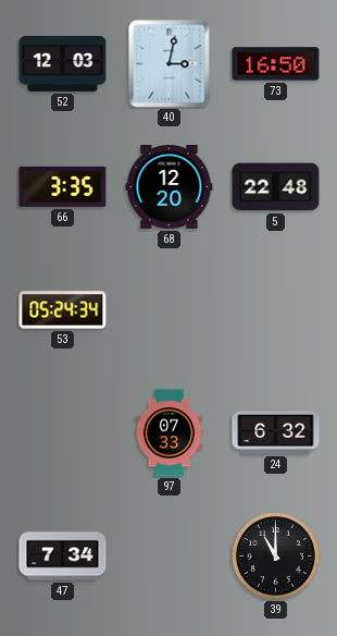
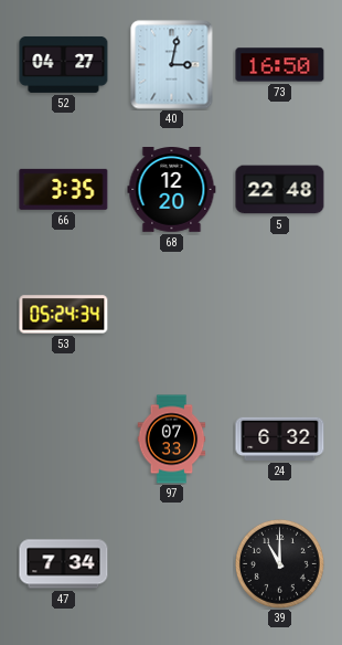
52: 12:03 -> 04:27
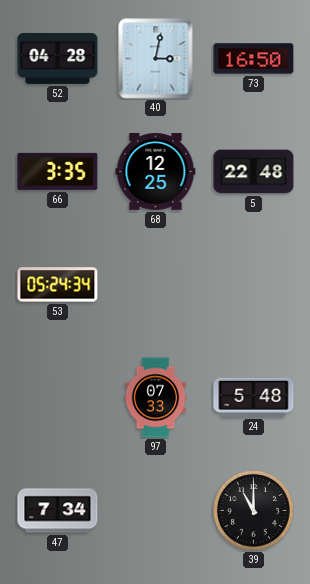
52: 04:27 -> 04:28
68: 12:20 -> 12:25
24: 6:32 -> 5:48
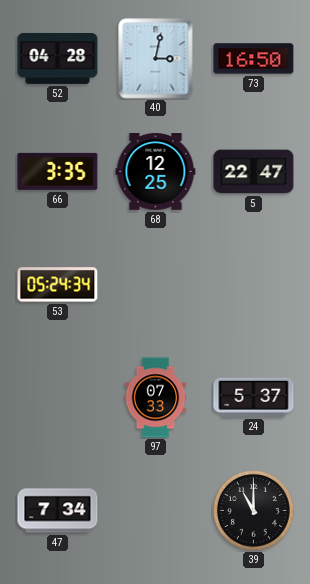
5: 22:48 -> 22:47
24: 5:48 -> 5:37
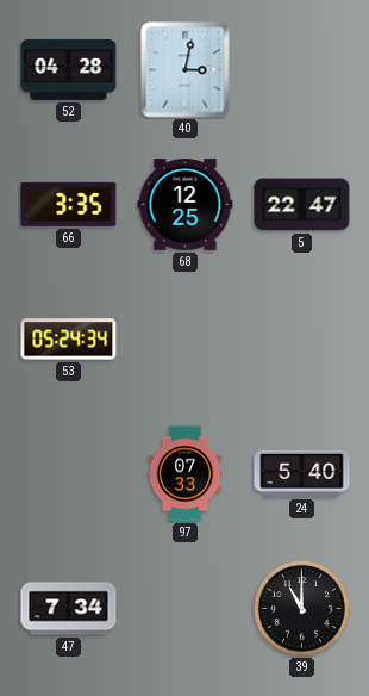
73: 16:50 -> none
24: 5:37 -> 5:40
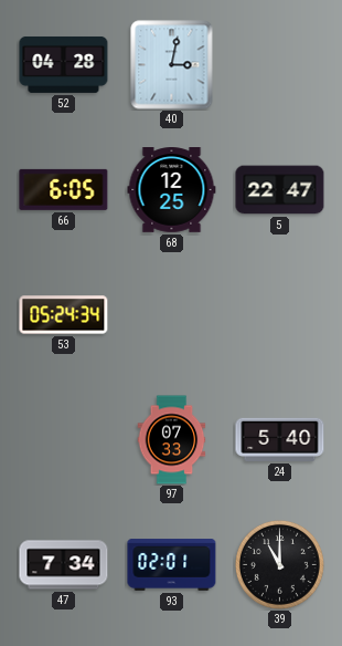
66: 3:35 -> 6:05
93: none -> 02:01
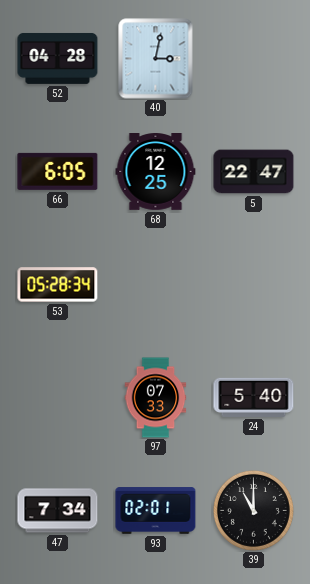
53: 05:24 -> 05:28
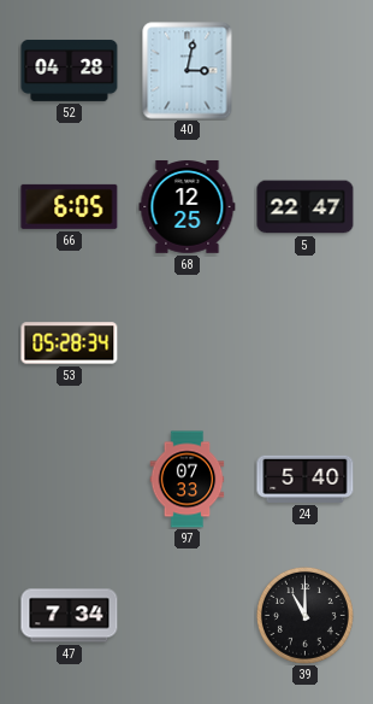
93: 02:01 -> none
